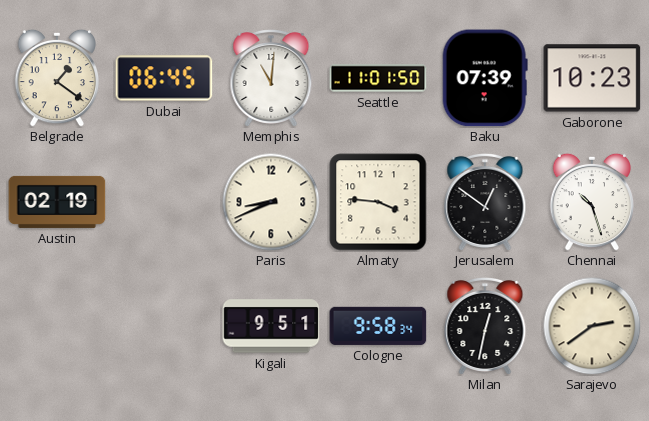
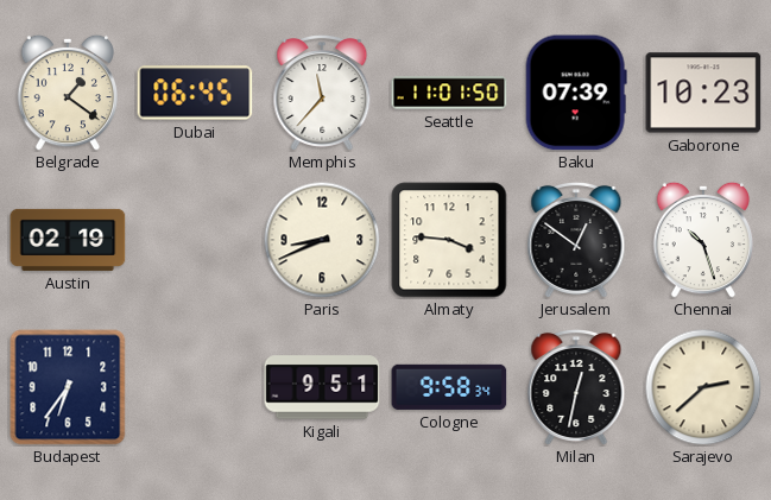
Memphis: 11:01 -> 11:37
Budapest: none -> 6:36
Sarajevo: 2:39 -> 2:38
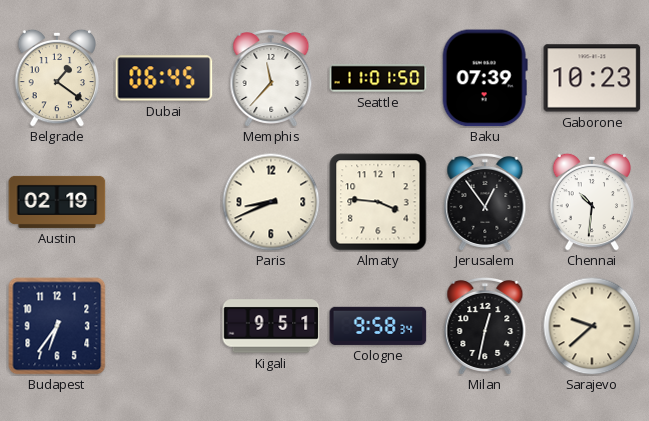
Jerusalem: 12:51 -> 12:54
Chennai: 10:27 -> 10:31
Sarajevo: 2:38 -> 9:38
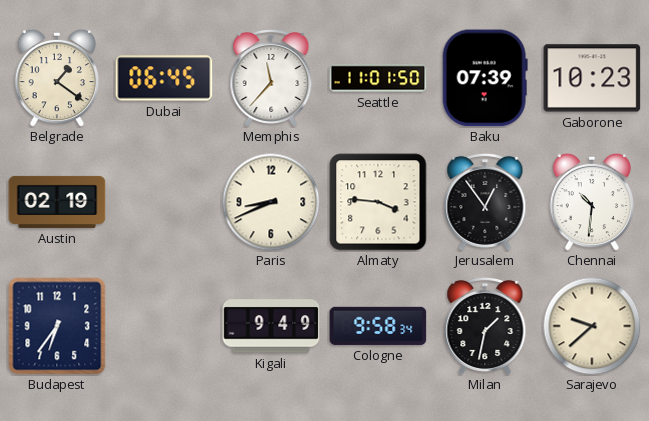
Kigali: 9:51 -> 9:49
Milan: 12:32 -> 1:32
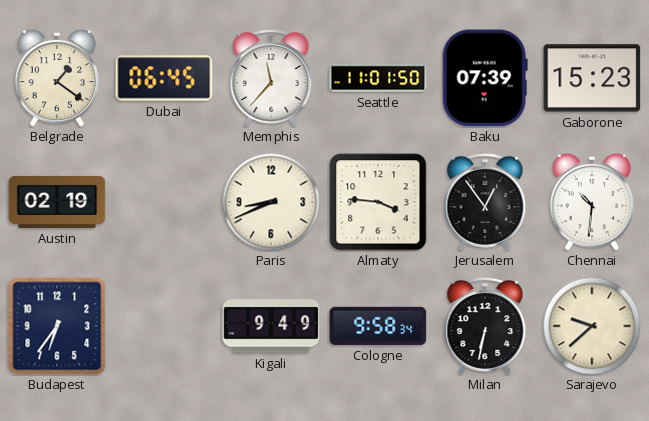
Gaborone: 10:23 -> 15:23
Milan: 1:32 -> 6:32
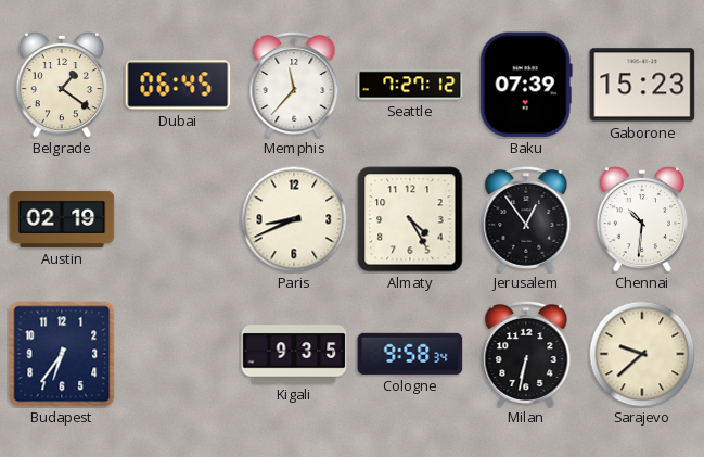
Seattle: 11:01 -> 7:27
Almaty: 3:46 -> 4:25
Kigali: 9:49 -> 9:35
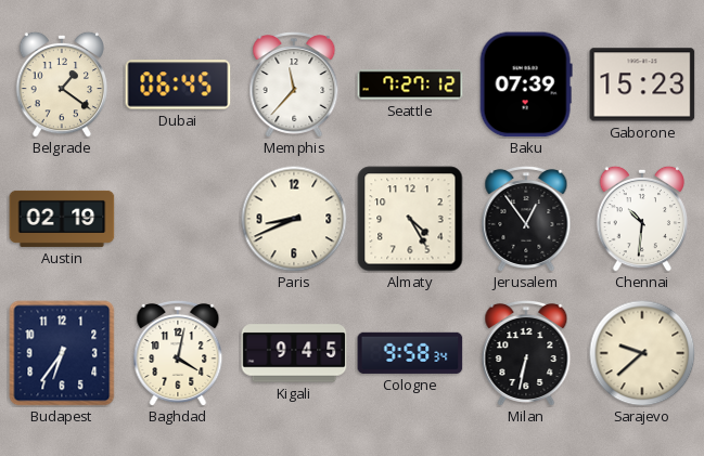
Baghdad: none -> 4:02
Kigali: 9:35 -> 9:45
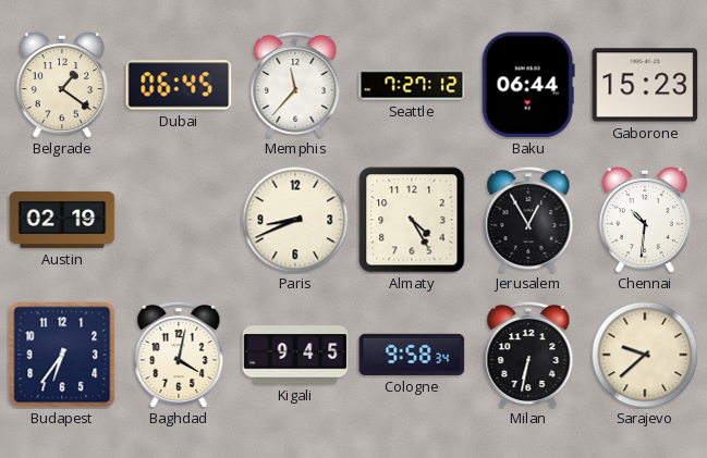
Baku: 07:39 -> 06:44
Jerusalem: 12:54 -> 12:55
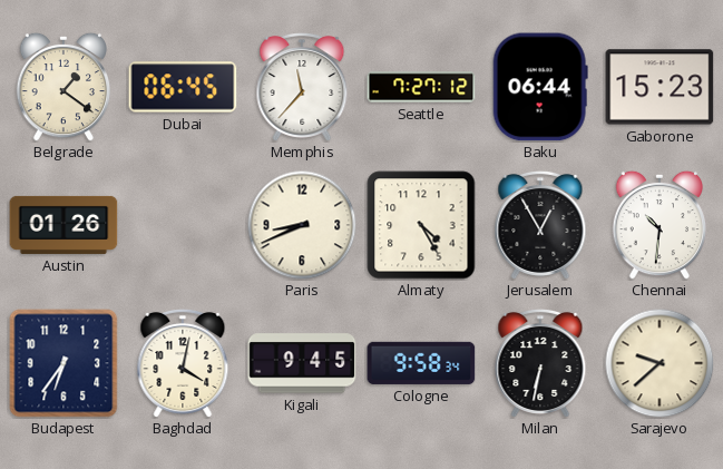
Austin: 02:19 -> 01:26
